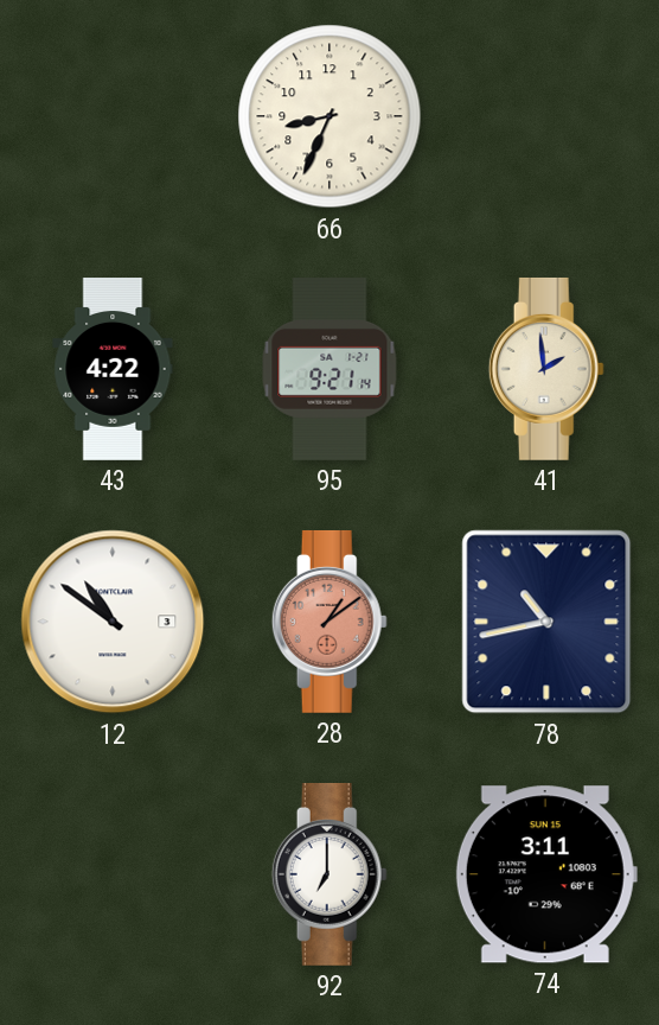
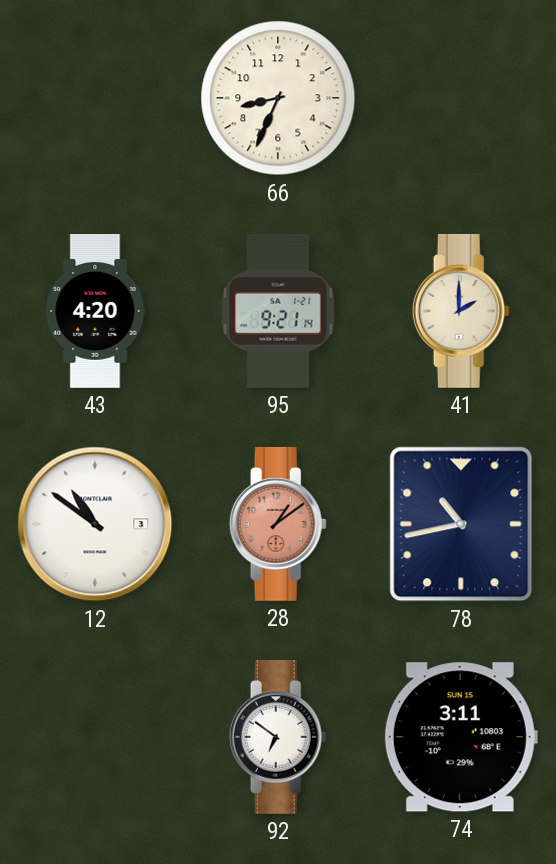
43: 4:22 -> 4:20
41: 1:59 -> 2:00
92: 7:00 -> 6:51
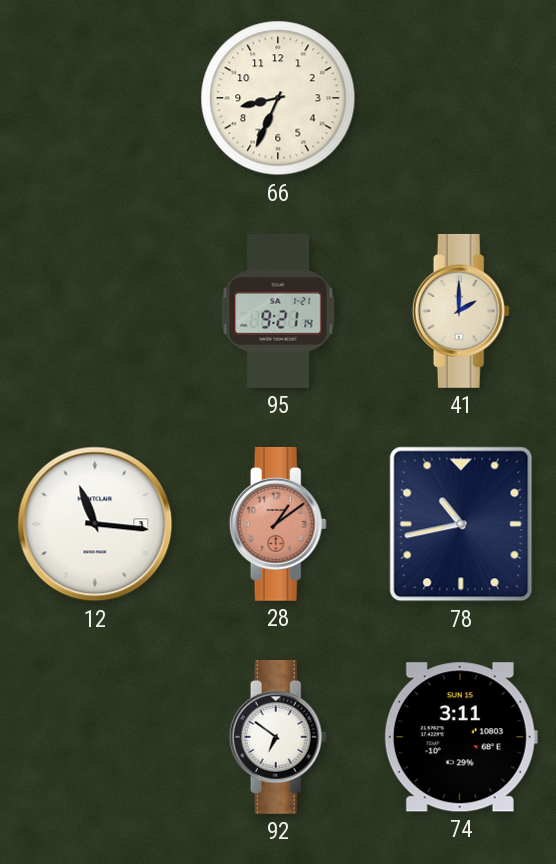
43: 4:20 -> none
12: 10:51 -> 11:16
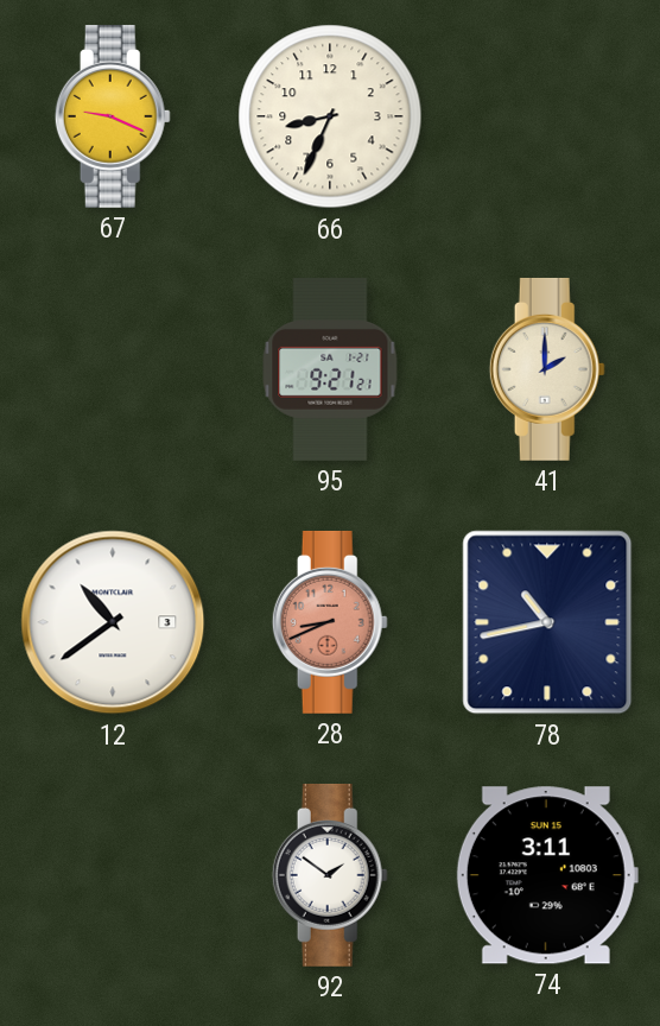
67: none -> 9:19
95: 9:21:14 -> 9:21:21
12: 11:16 -> 10:39
28: 1:09 -> 8:41
92: 6:51 -> 1:51
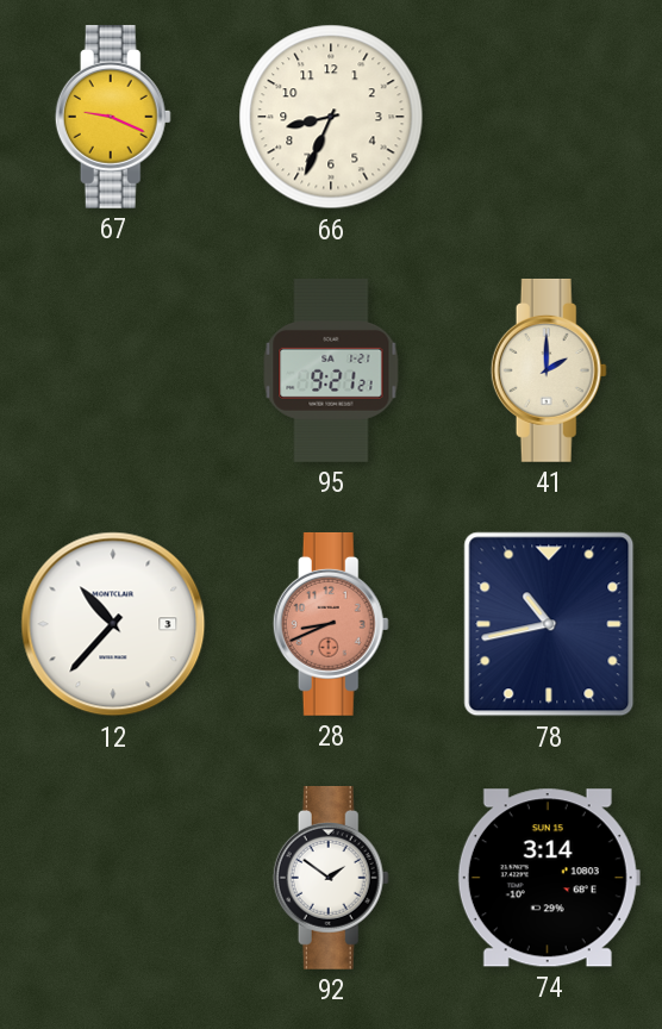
12: 10:39 -> 10:37
74: 3:11 -> 3:14
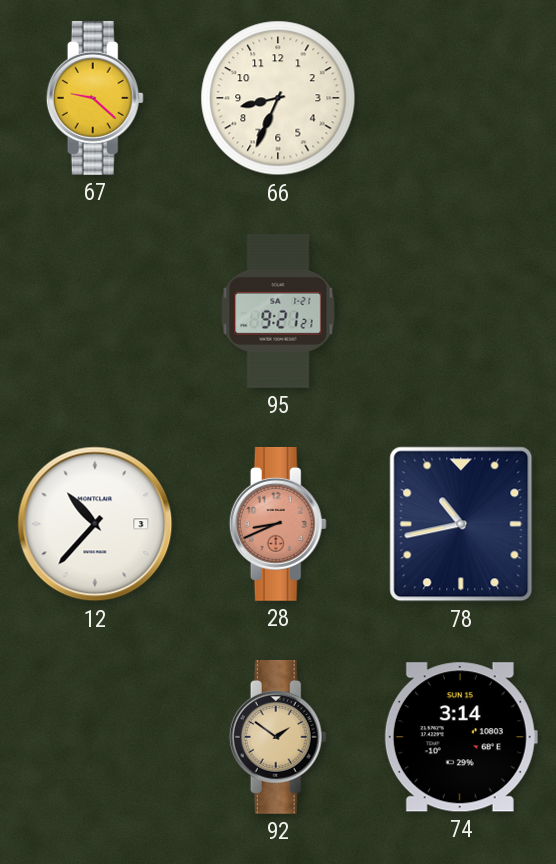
67: 9:19 -> 9:22
41: 2:00 -> none
92 dial: white -> champagne
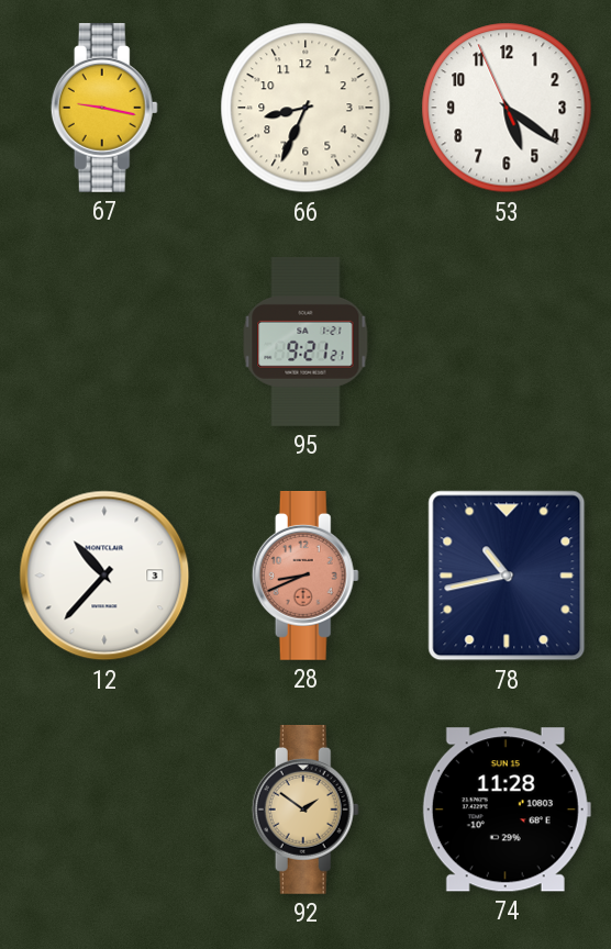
67: 9:22 -> 9:17
53: none -> 5:20
74: 3:14 -> 11:28
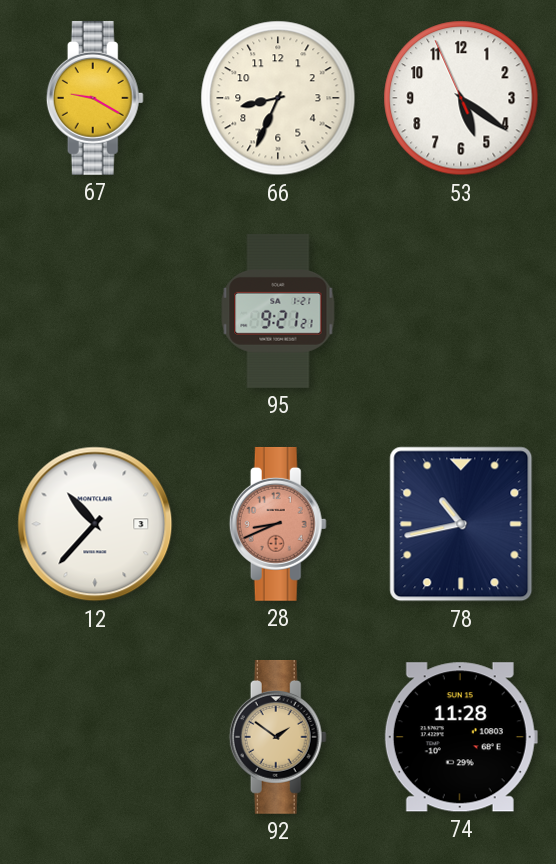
67: 9:17 -> 9:20
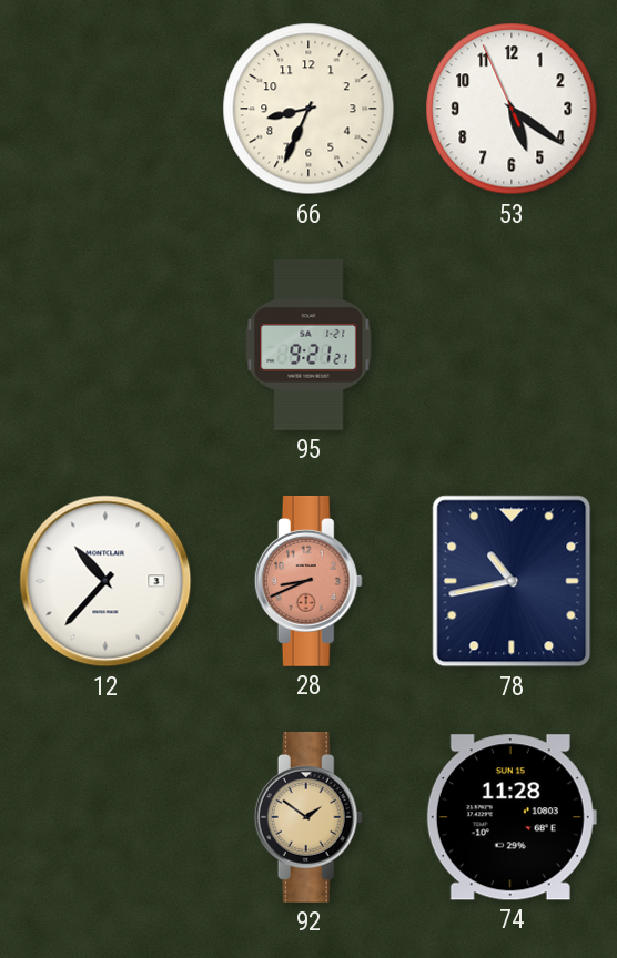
67: 9:20 -> none
